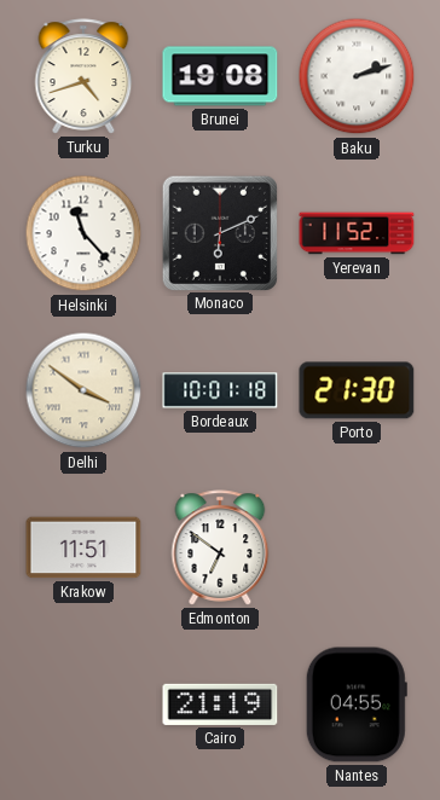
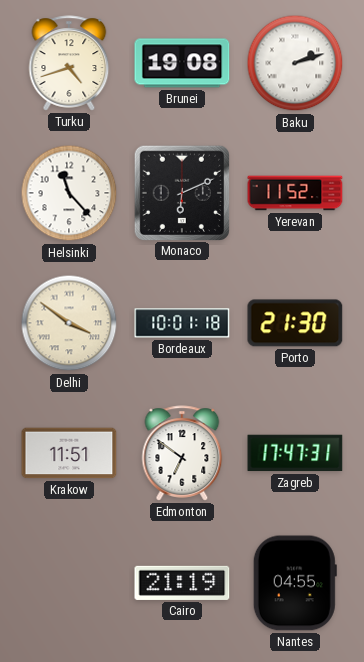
Zagreb: none -> 17:47
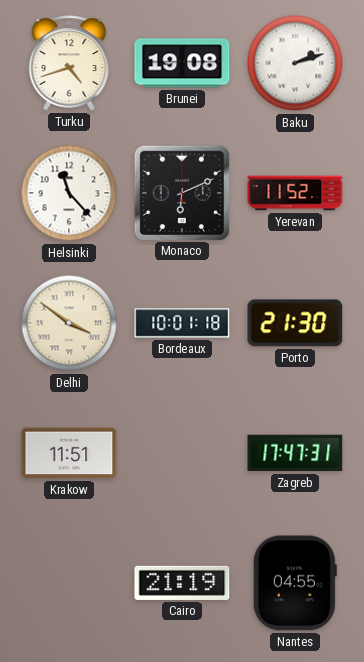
Edmonton: 6:51 -> none
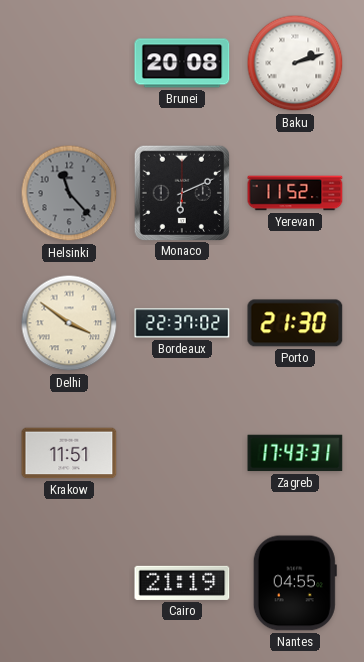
Turku: 4:42 -> none
Brunei: 19:08 -> 20:08
Helsinki dial: white -> grey
Bordeaux: 10:01 -> 22:37
Zagreb: 17:47 -> 17:43
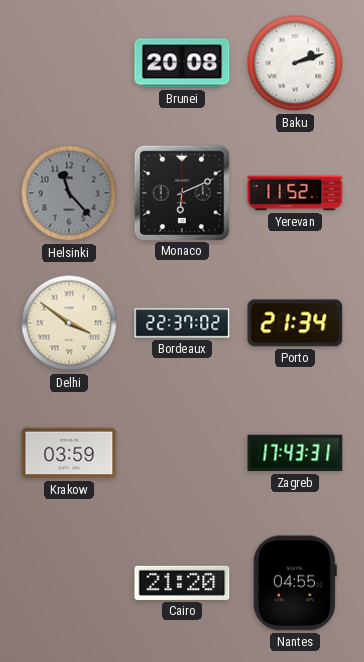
Porto: 21:30 -> 21:34
Krakow: 11:51 -> 03:59
Cairo: 21:19 -> 21:20
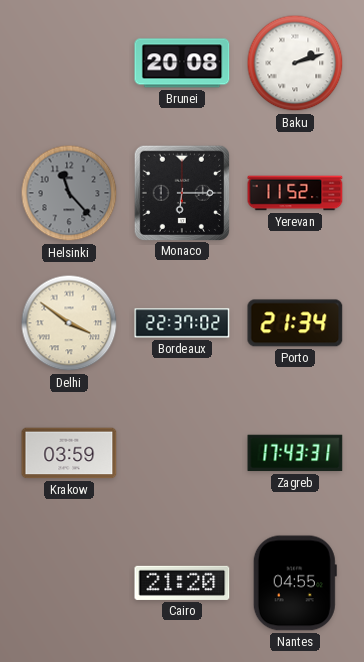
Monaco: 6:11 -> 6:15
